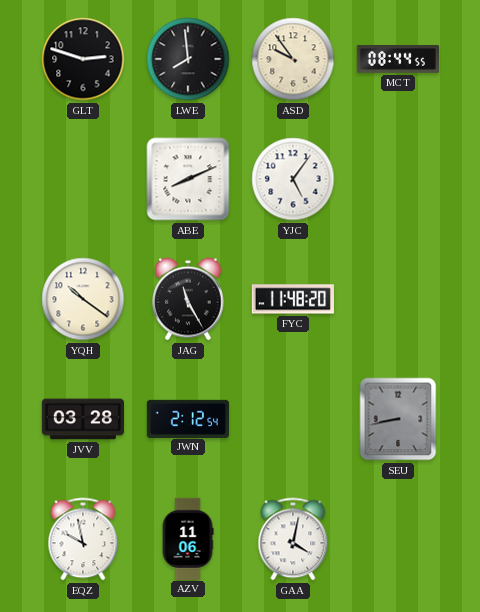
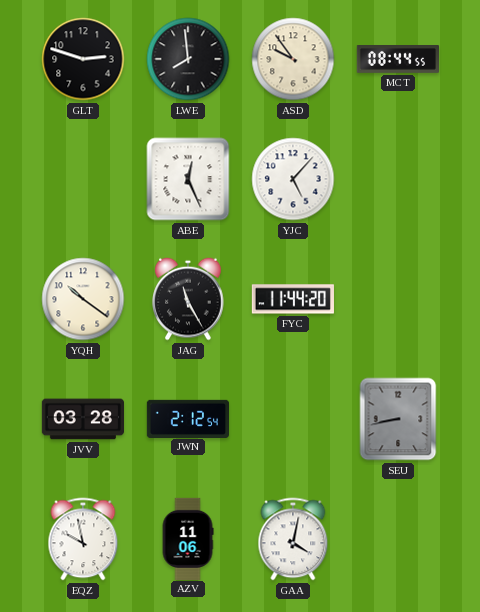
ABE: 8:11 -> 12:26
YJC: 5:06 -> 5:07
FYC: 11:48 -> 11:44
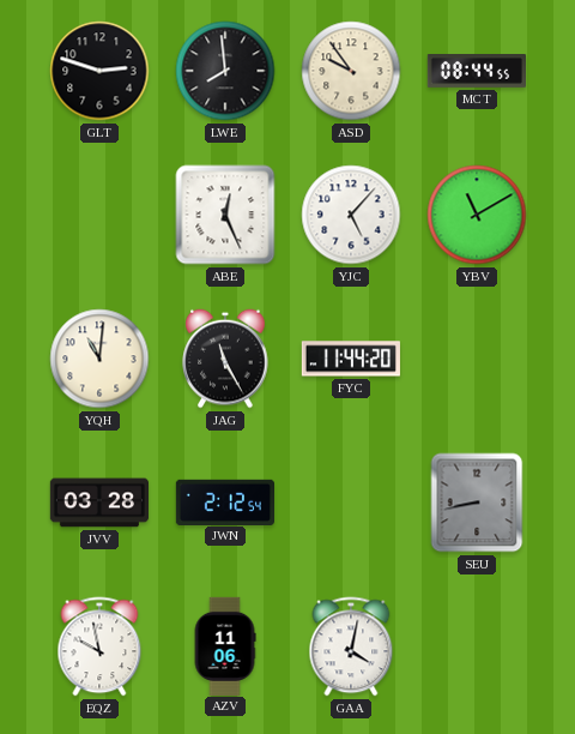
YBV: none -> 11:10
YQH: 10:21 -> 11:01
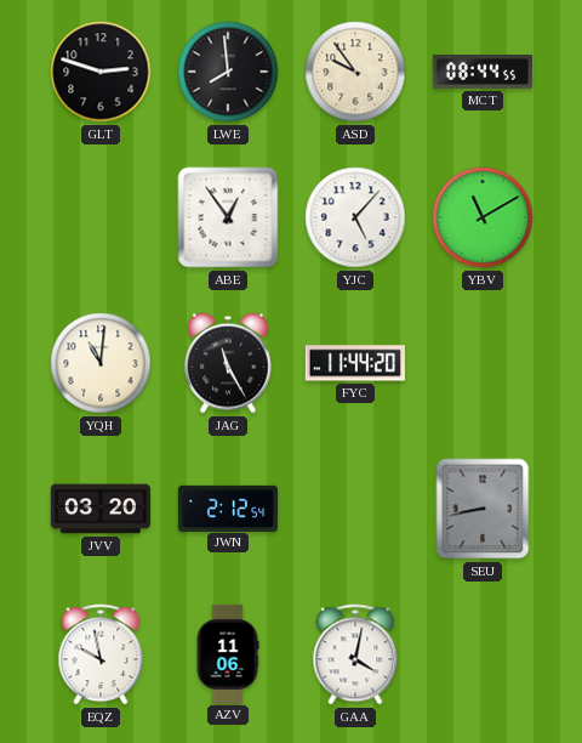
ABE: 12:26 -> 12:54
JVV: 03:28 -> 03:20
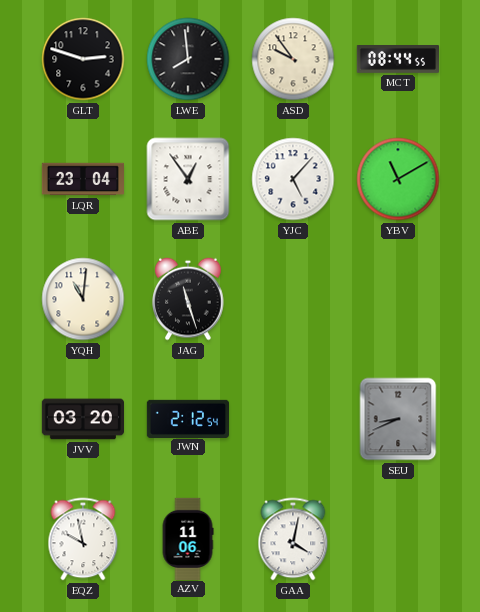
LQR: none -> 23:04
JAG: 11:25 -> 11:27
FYC: 11:44 -> none
SEU: 8:43 -> 8:41
